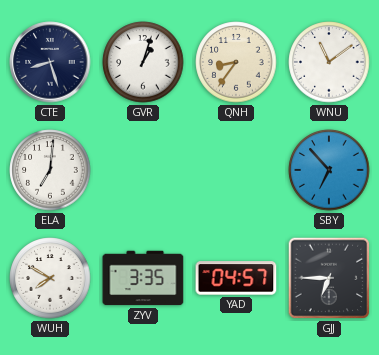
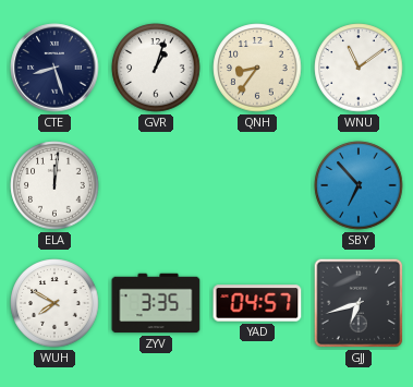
ELA: 7:01 -> 12:01
GJJ: 6:45 -> 6:42
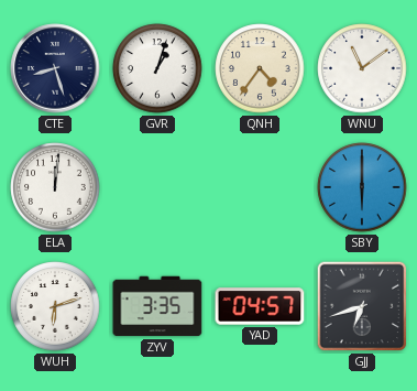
QNH: 8:36 -> 4:36
SBY: 6:53 -> 6:00
WUH: 7:50 -> 6:12
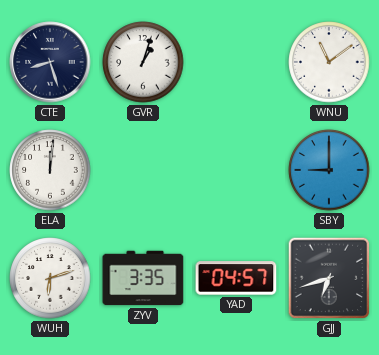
QNH: 4:36 -> none
SBY: 6:00 -> 9:00
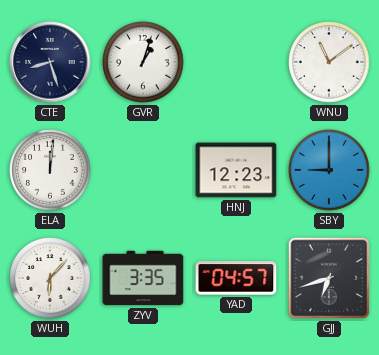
HNJ: none -> 12:23
WUH: 6:12 -> 6:07
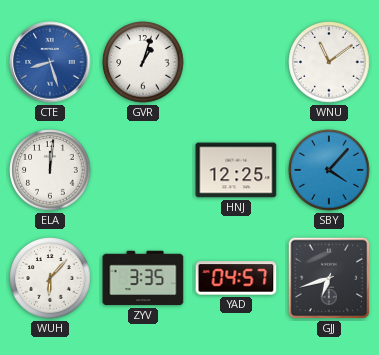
CTE dial: navy -> blue
HNJ: 12:23 -> 12:25
SBY: 9:00 -> 4:07
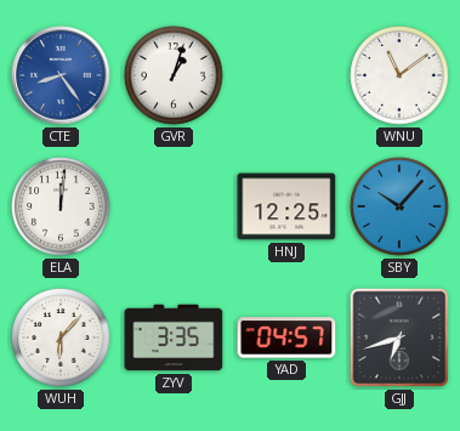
CTE: 8:27 -> 8:24
SBY: 4:07 -> 10:07
